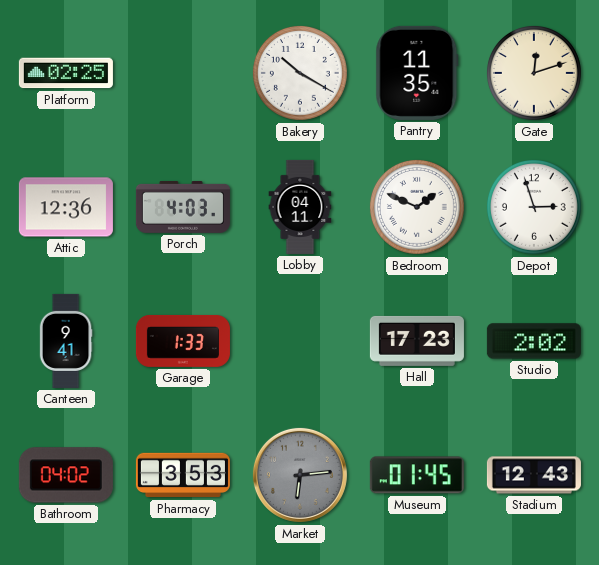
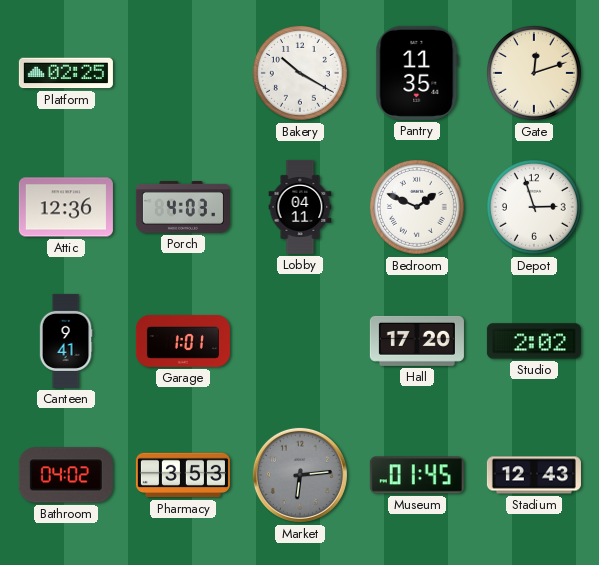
Garage: 1:33 -> 1:01
Hall: 17:23 -> 17:20
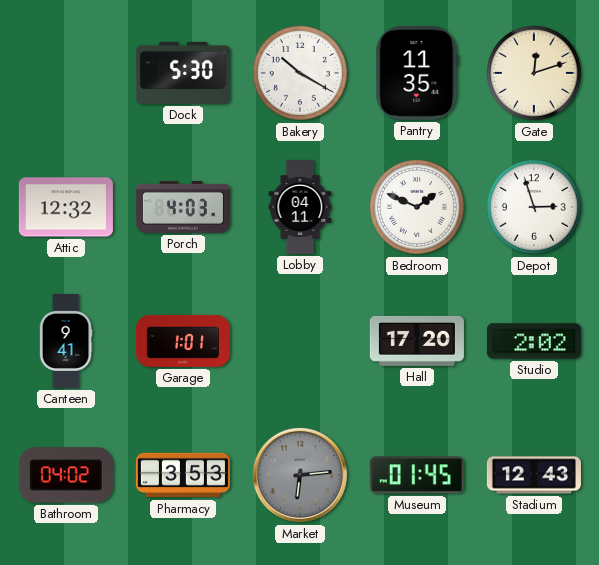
Platform: 02:25 -> none
Dock: none -> 5:30
Attic: 12:36 -> 12:32
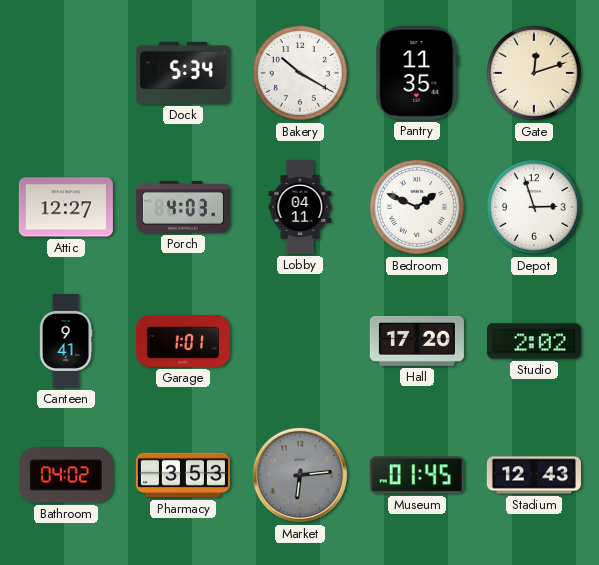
Dock: 5:30 -> 5:34
Attic: 12:32 -> 12:27
